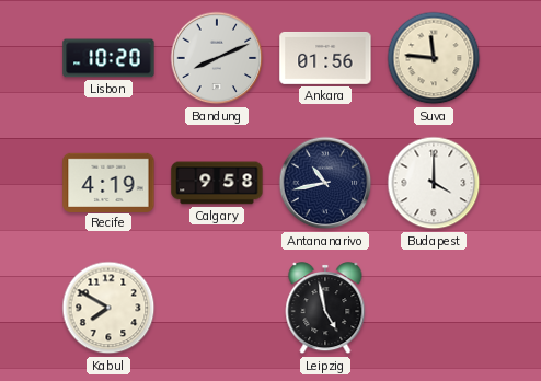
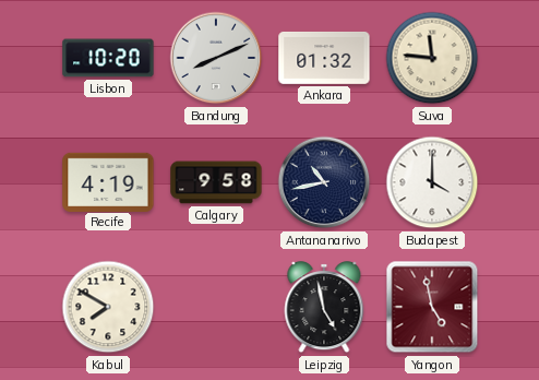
Ankara: 01:56 -> 01:32
Yangon: none -> 4:58
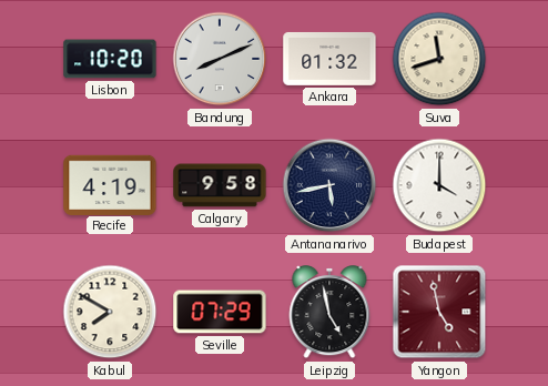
Suva: 11:46 -> 11:42
Antananarivo: 10:43 -> 5:43
Seville: none -> 07:29
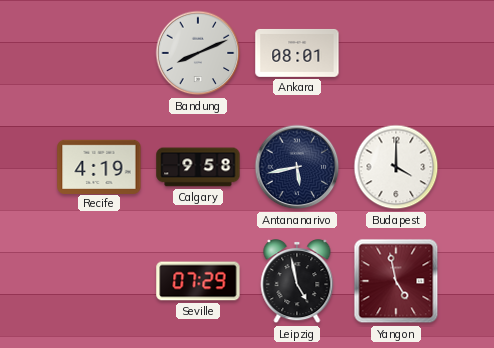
Lisbon: 10:20 -> none
Ankara: 01:32 -> 08:01
Suva: 11:42 -> none
Kabul: 7:50 -> none
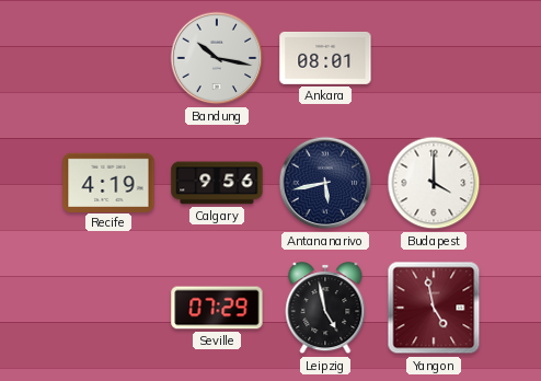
Bandung: 8:11 -> 10:17
Calgary: 9:58 -> 9:56
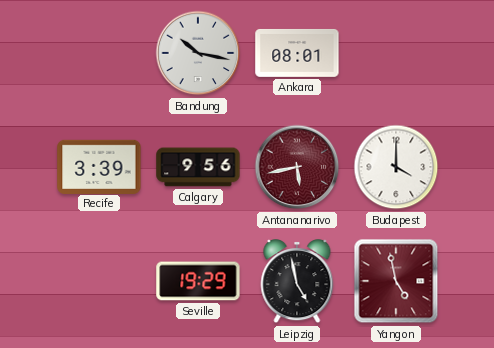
Recife: 4:19 -> 3:39
Antananarivo dial: navy -> burgundy
Seville: 07:29 -> 19:29
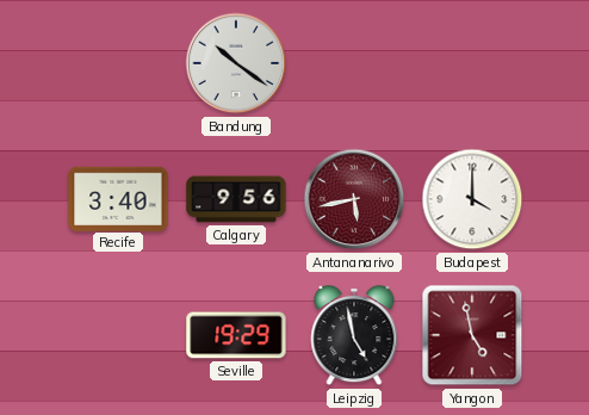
Bandung: 10:17 -> 10:21
Ankara: 08:01 -> none
Recife: 3:39 -> 3:40
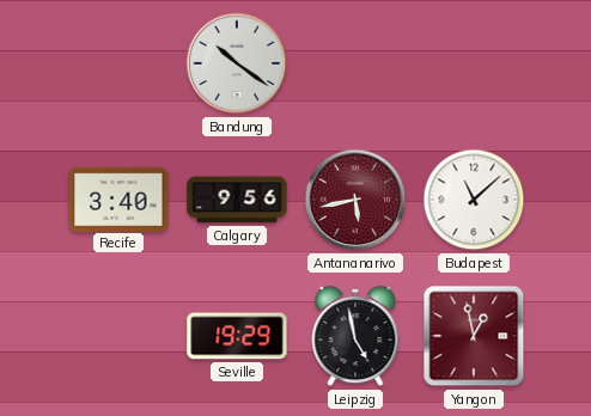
Budapest: 4:00 -> 11:08
Yangon: 4:58 -> 12:58
